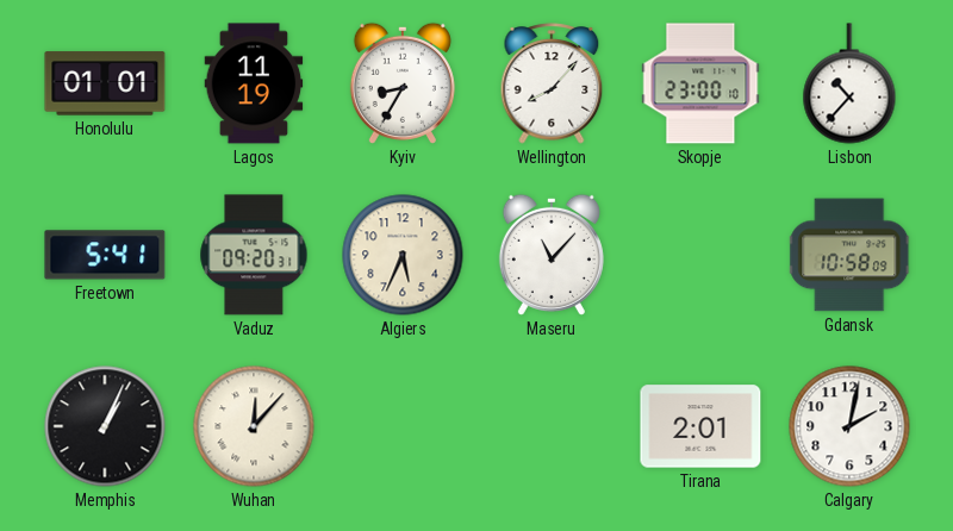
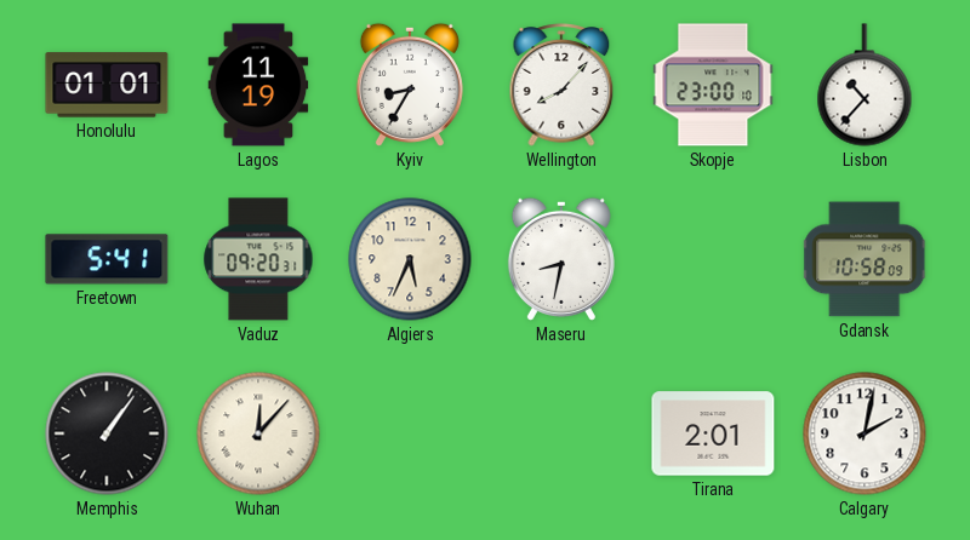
Maseru: 11:07 -> 8:32
Memphis: 1:04 -> 1:06
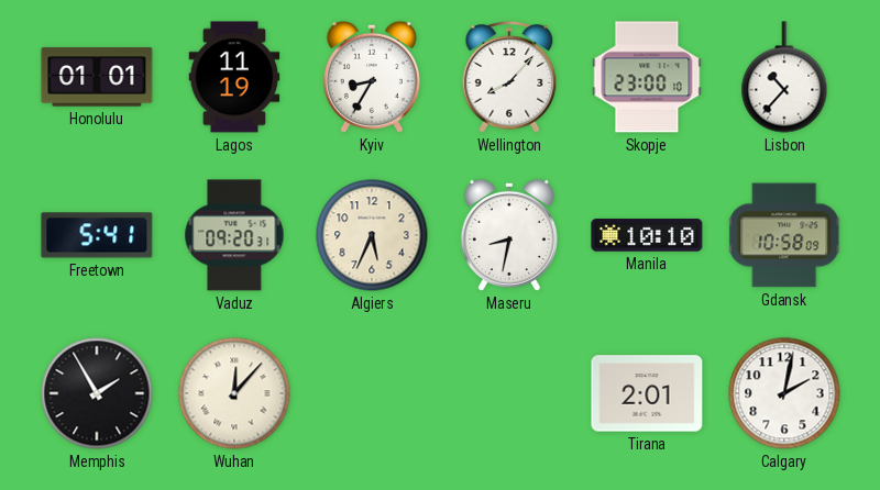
Manila: none -> 10:10
Memphis: 1:06 -> 1:55
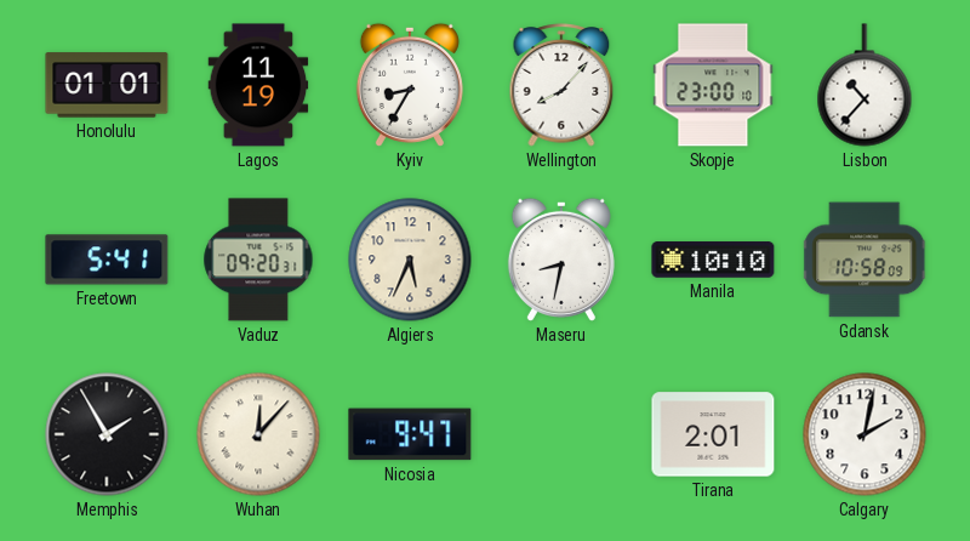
Nicosia: none -> 9:47
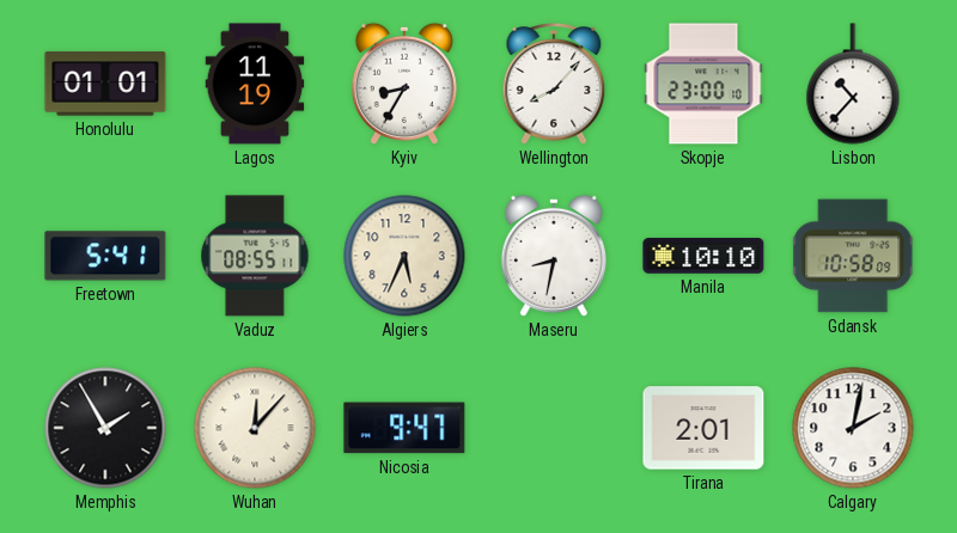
Vaduz: 09:20 -> 08:55
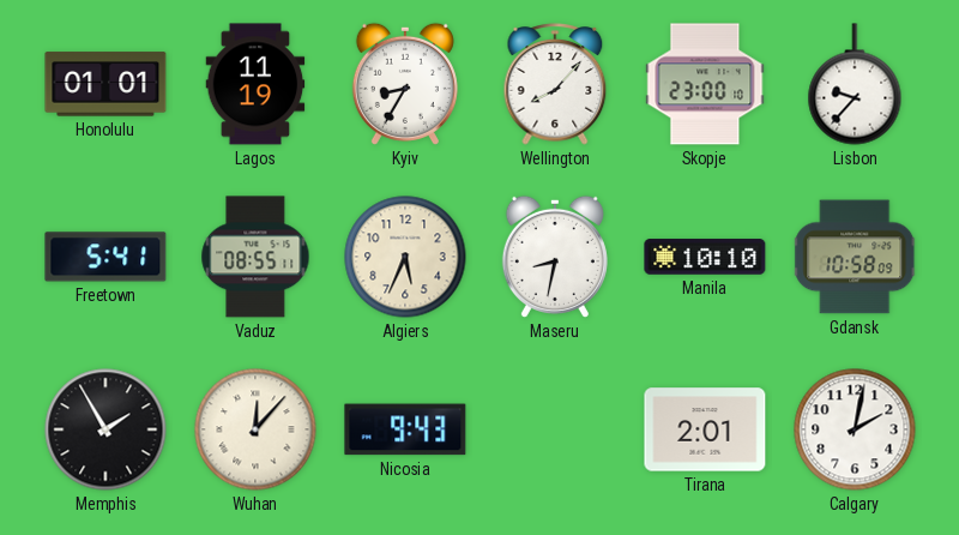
Lisbon: 10:37 -> 9:37
Nicosia: 9:47 -> 9:43
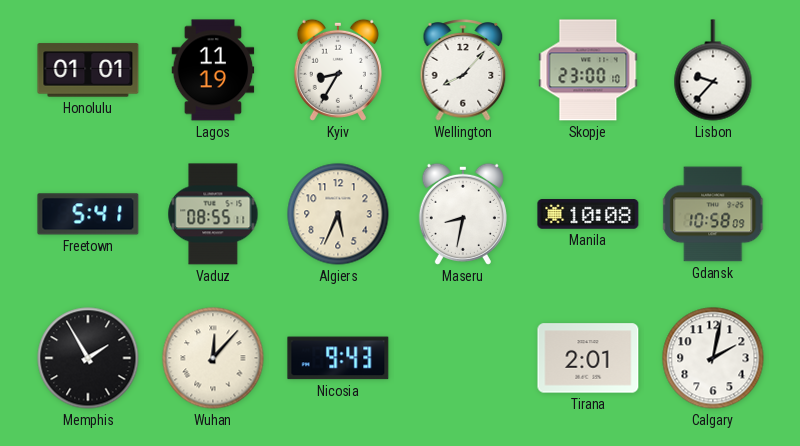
Manila: 10:10 -> 10:08
